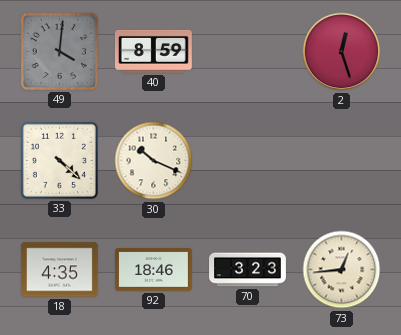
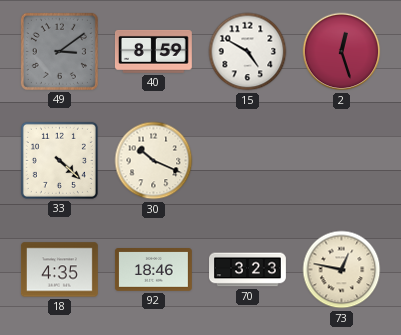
49: 4:01 -> 3:09
15: none -> 4:50
73: 12:44 -> 12:47
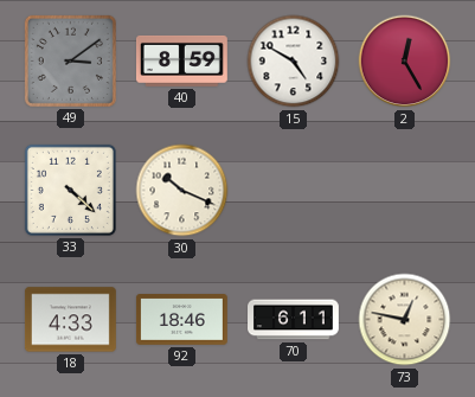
2: 12:27 -> 12:25
18: 4:35 -> 4:33
70: 3:23 -> 6:11
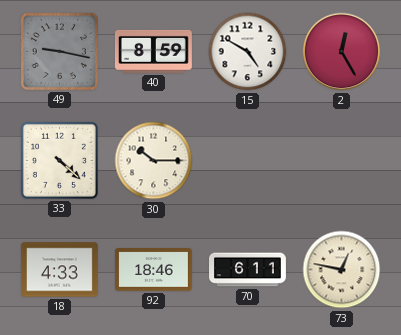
49: 3:09 -> 9:17
30: 10:19 -> 10:15
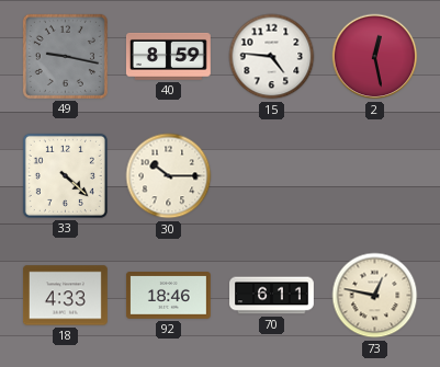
15: 4:50 -> 4:46
2: 12:25 -> 12:28
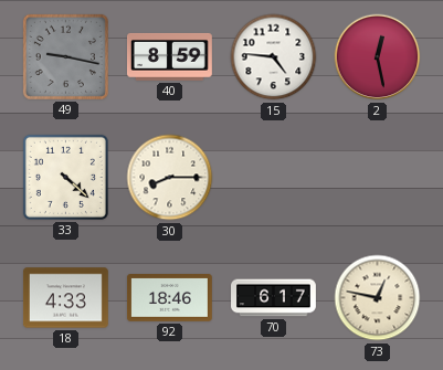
30: 10:15 -> 8:15
70: 6:11 -> 6:17
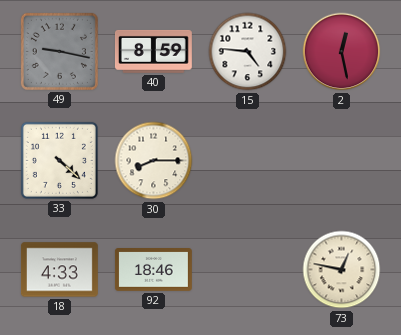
70: 6:17 -> none
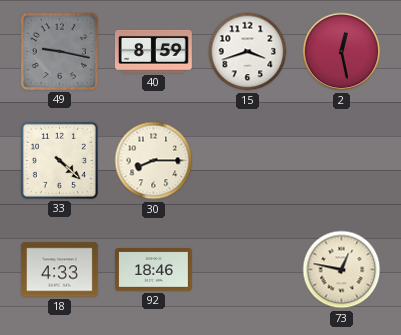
15: 4:46 -> 3:42
